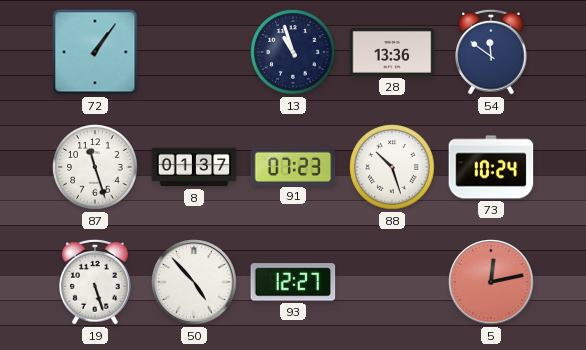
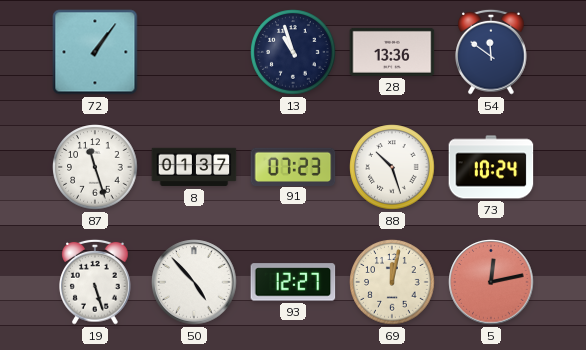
69: none -> 12:02
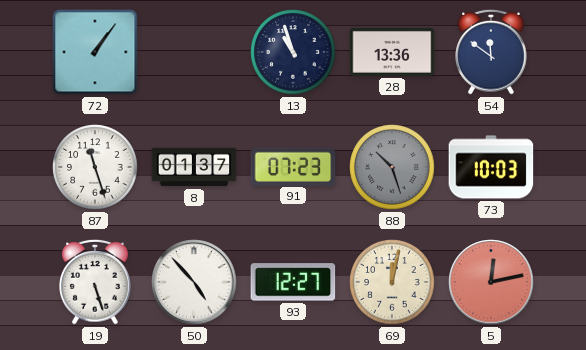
88 dial: white -> grey
73: 10:24 -> 10:03
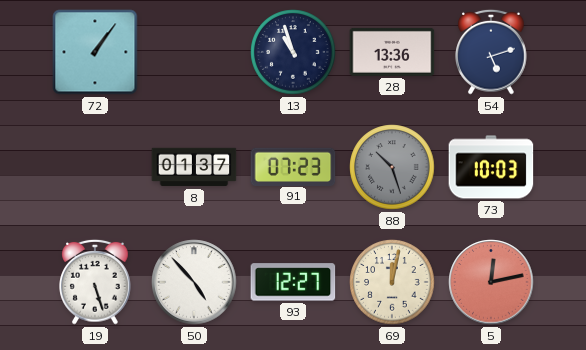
54: 11:51 -> 5:12
87: 11:27 -> none
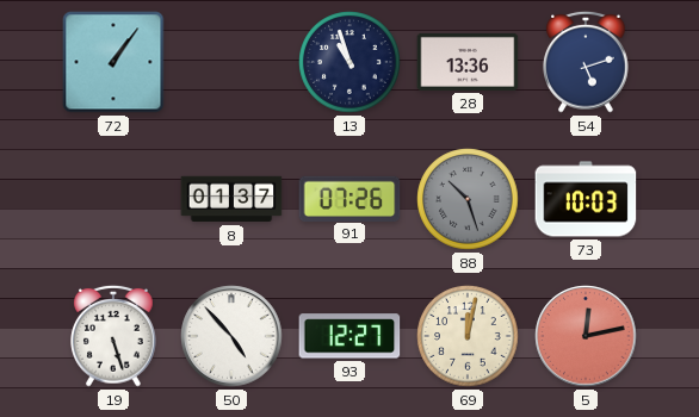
91: 07:23 -> 07:26
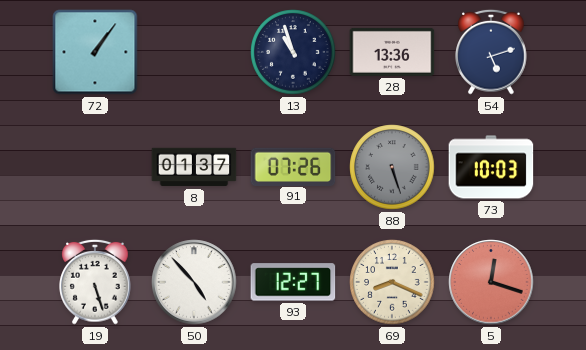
88: 10:27 -> 5:27
69: 12:02 -> 8:19
5: 12:13 -> 12:18
